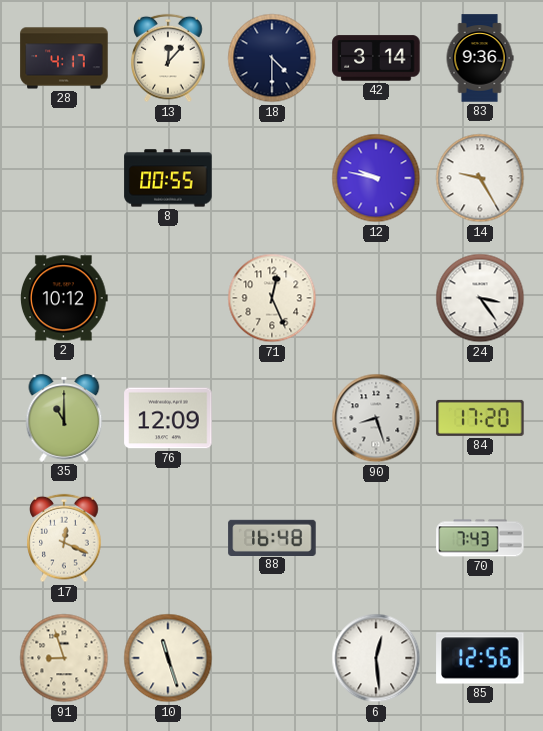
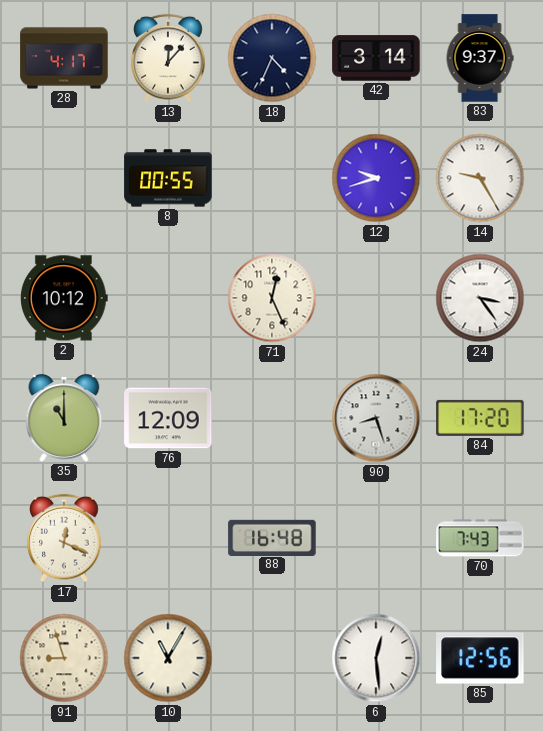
18: 4:30 -> 4:34
83: 9:36 -> 9:37
12: 9:47 -> 9:42
10: 11:27 -> 11:05
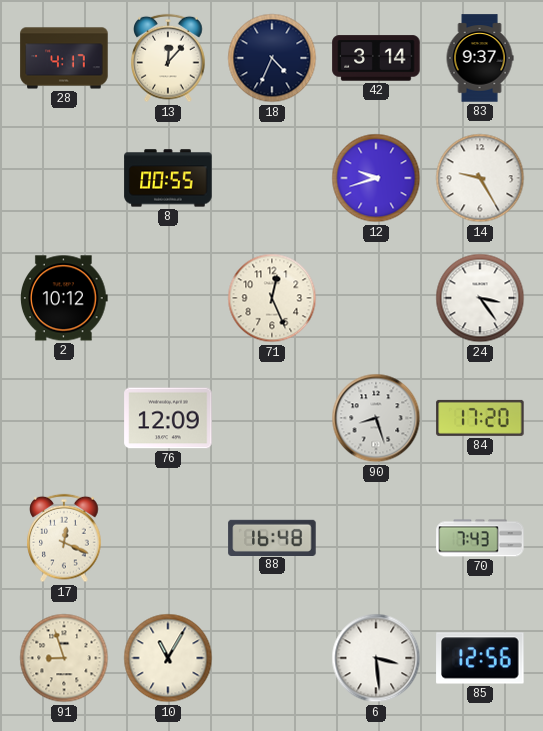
35: 11:00 -> none
6: 12:29 -> 3:29
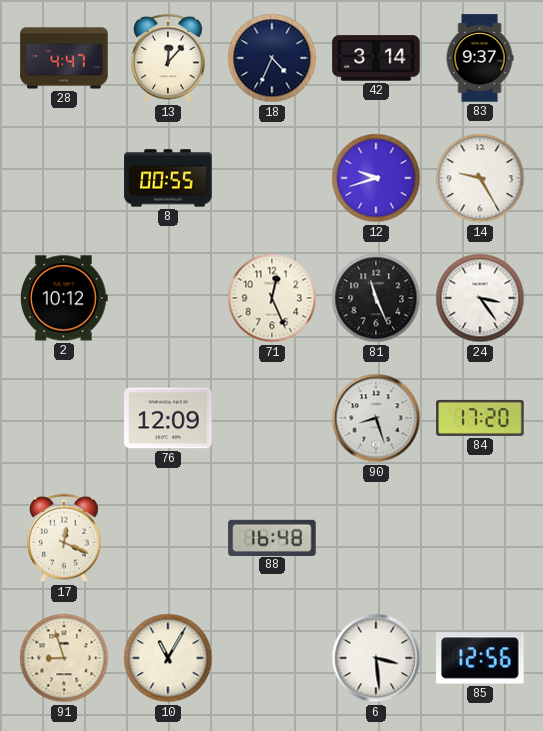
28: 4:17 -> 4:47
81: none -> 11:26
70: 7:43 -> none
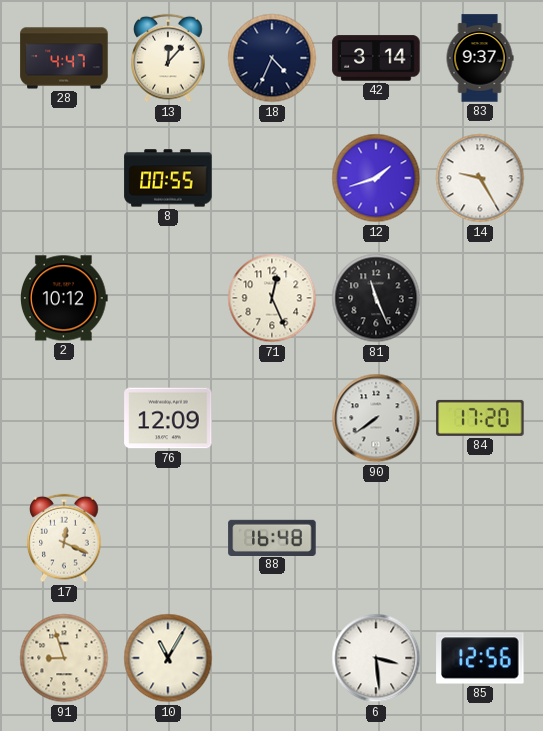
12: 9:42 -> 1:42
24: 3:24 -> none
90: 8:27 -> 7:39
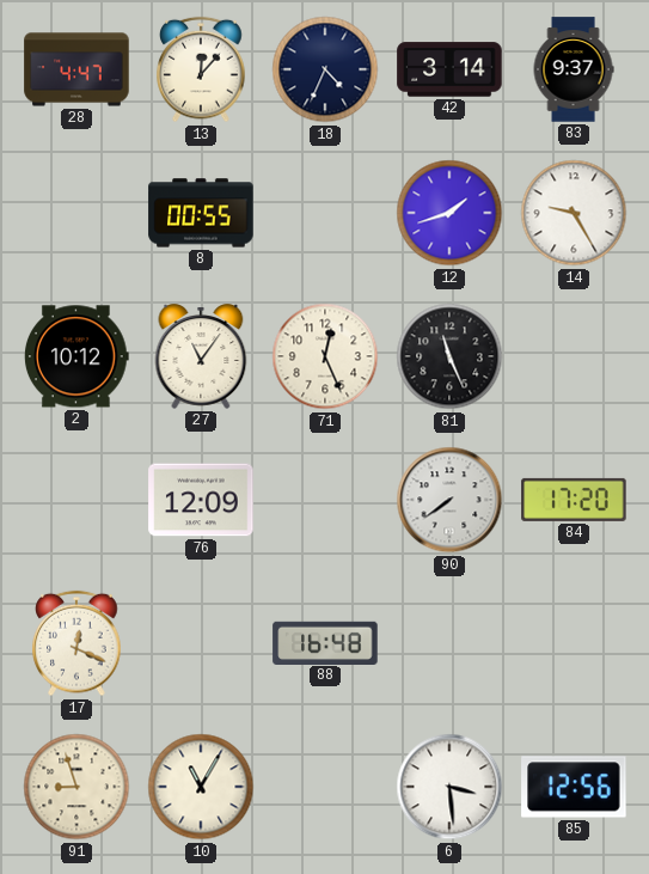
27: none -> 11:06
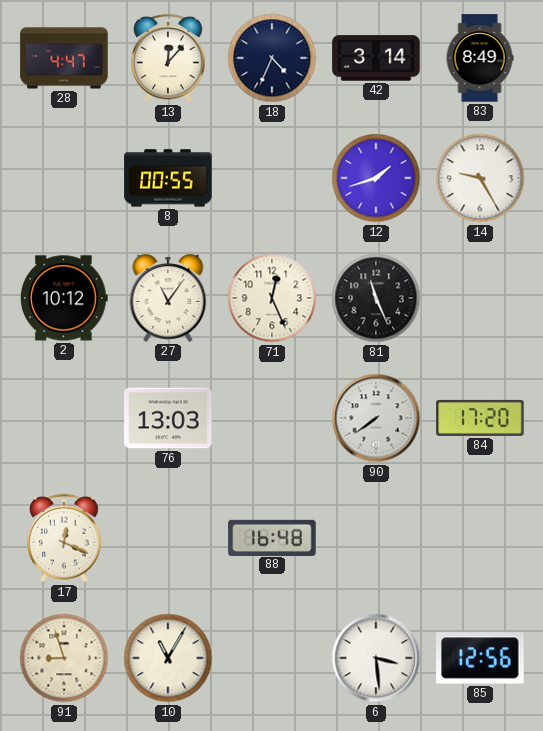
83: 9:37 -> 8:49
76: 12:09 -> 13:03
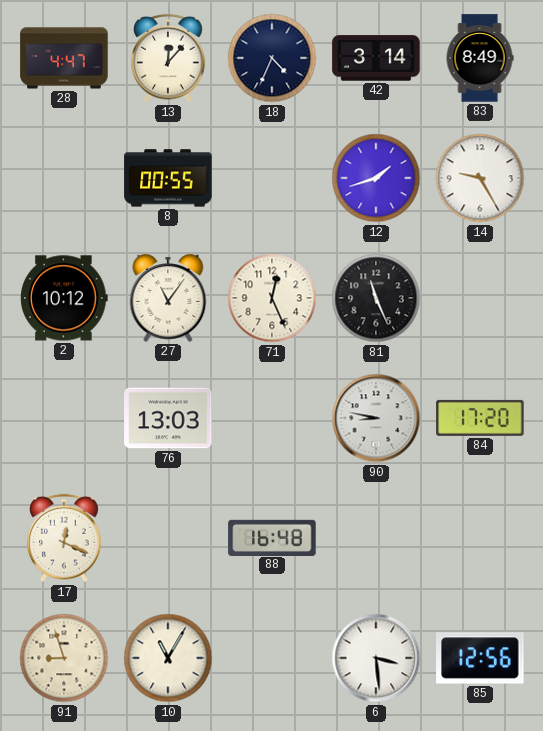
90: 7:39 -> 8:47
